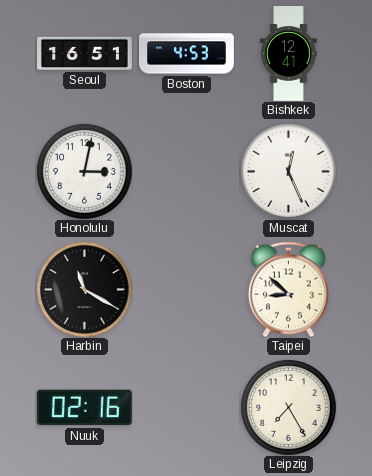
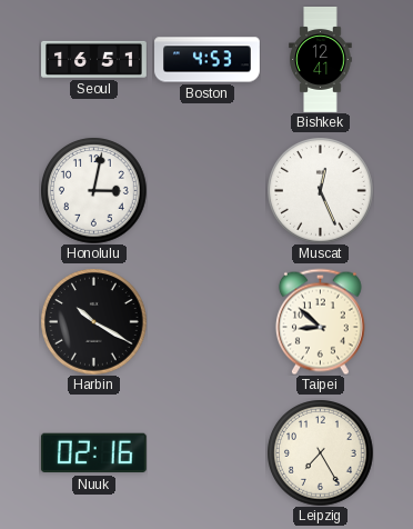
Harbin: 11:20 -> 10:20
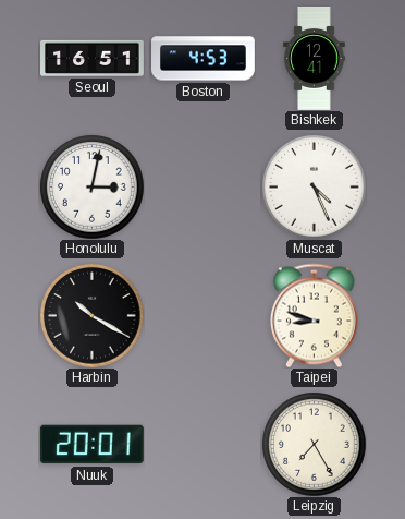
Muscat: 12:26 -> 4:26
Taipei: 8:52 -> 8:48
Nuuk: 02:16 -> 20:01
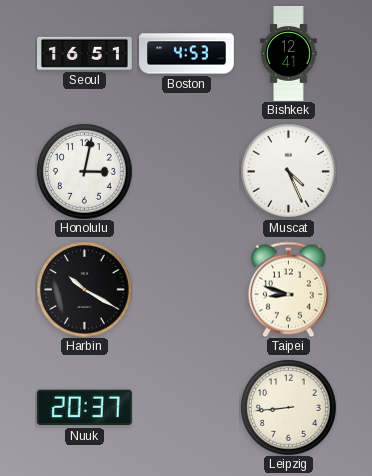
Nuuk: 20:01 -> 20:37
Leipzig: 7:25 -> 8:44
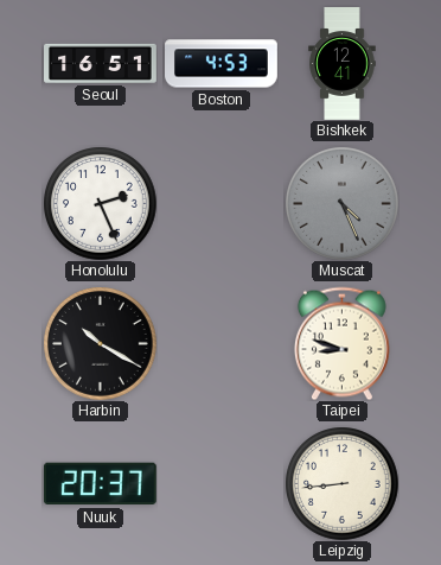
Honolulu: 3:02 -> 2:26
Muscat dial: white -> grey
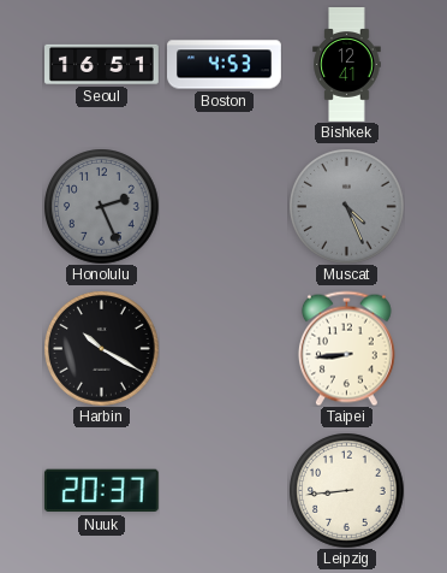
Honolulu dial: white -> grey
Taipei: 8:48 -> 8:44
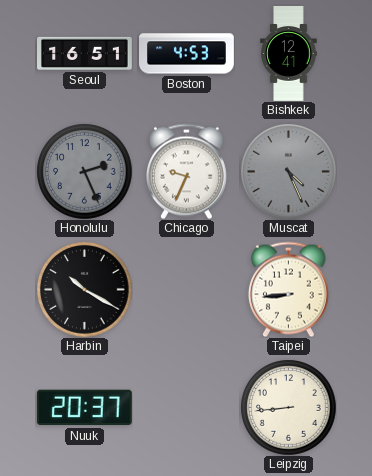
Chicago: none -> 9:34
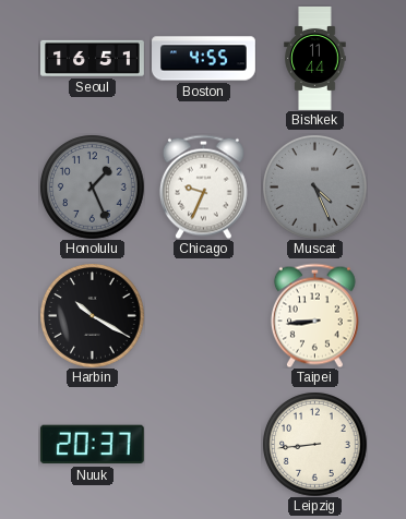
Boston: 4:53 -> 4:55
Bishkek: 12:41 -> 11:44
Honolulu: 2:26 -> 1:26
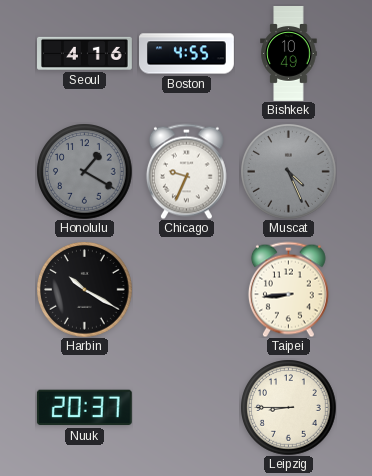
Seoul: 16:51 -> 4:16
Bishkek: 11:44 -> 10:49
Honolulu: 1:26 -> 1:20
Leipzig: 8:44 -> 8:45
